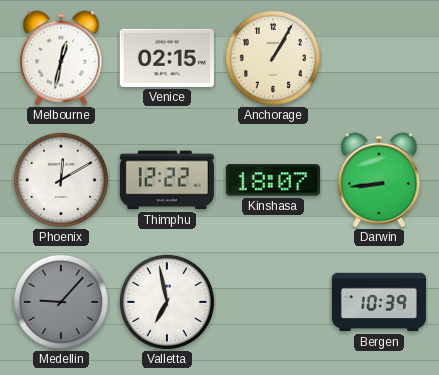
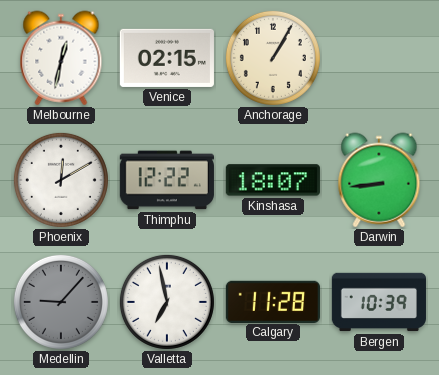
Calgary: none -> 11:28
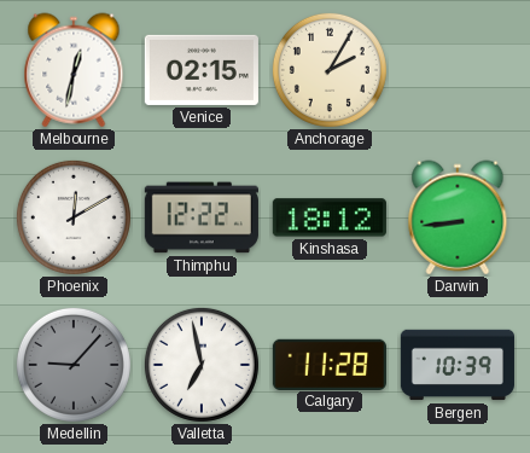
Anchorage: 1:05 -> 2:05
Kinshasa: 18:07 -> 18:12
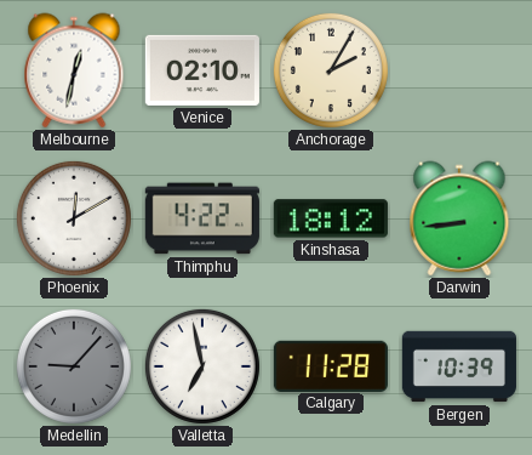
Venice: 02:15 -> 02:10
Thimphu: 12:22 -> 4:22
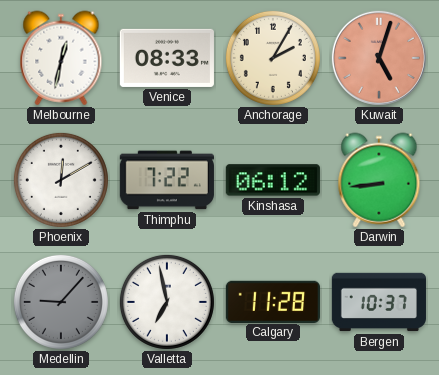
Venice: 02:10 -> 08:33
Kuwait: none -> 5:03
Thimphu: 4:22 -> 7:22
Kinshasa: 18:12 -> 06:12
Bergen: 10:39 -> 10:37
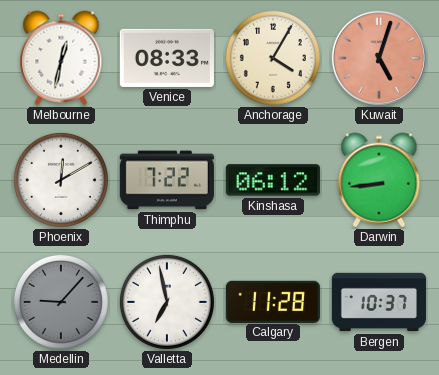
Anchorage: 2:05 -> 4:05
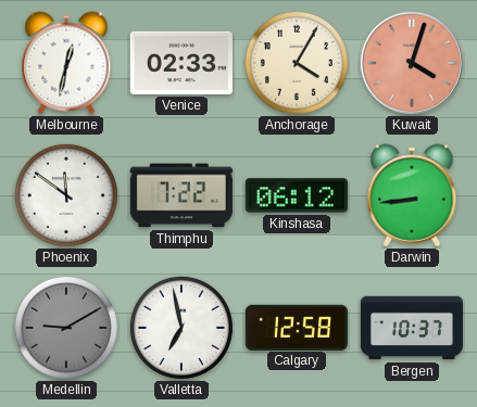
Venice: 08:33 -> 02:33
Kuwait: 5:03 -> 4:03
Phoenix: 12:10 -> 11:51
Medellin: 9:07 -> 9:10
Calgary: 11:28 -> 12:58
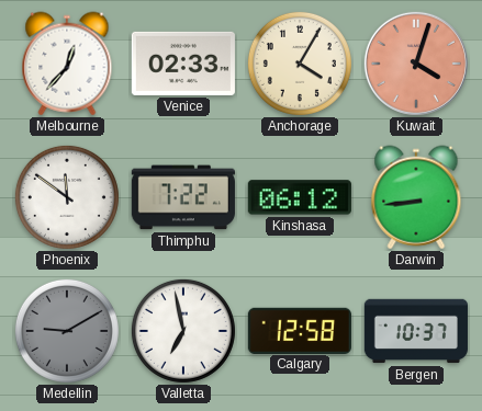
Melbourne: 12:32 -> 12:37
